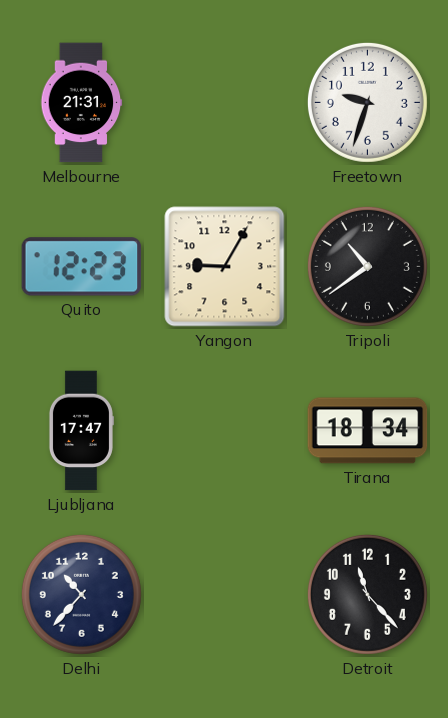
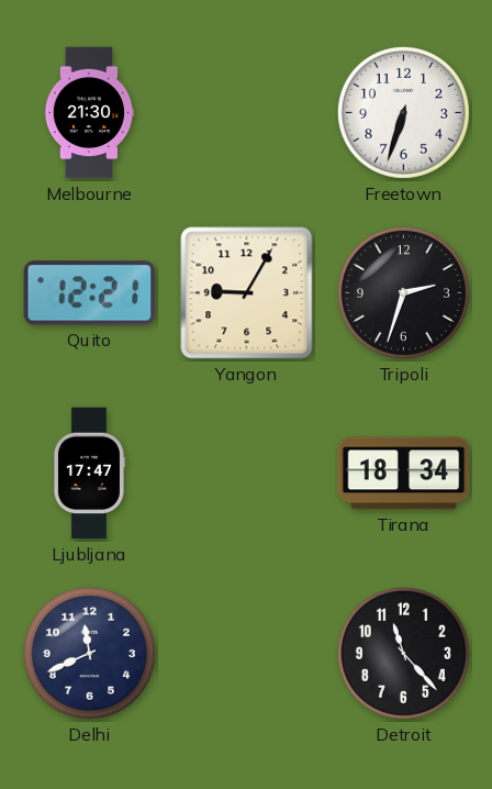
Melbourne: 21:31 -> 21:30
Freetown: 9:33 -> 6:33
Quito: 12:23 -> 12:21
Tripoli: 10:39 -> 2:33
Delhi: 10:37 -> 11:41
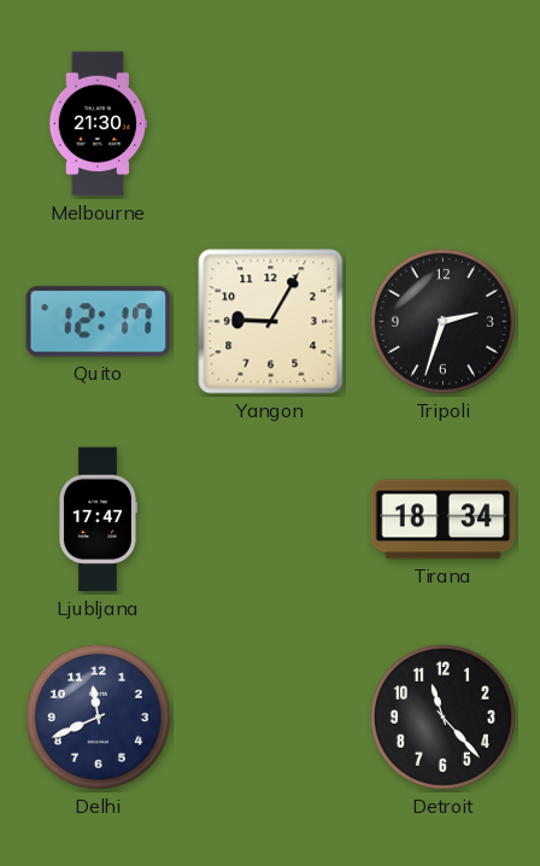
Freetown: 6:33 -> none
Quito: 12:21 -> 12:17
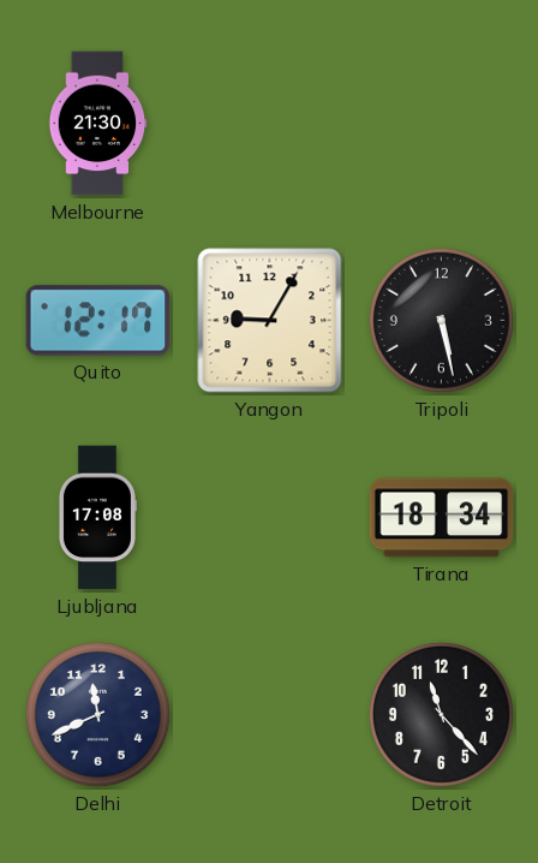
Tripoli: 2:33 -> 5:28
Ljubljana: 17:47 -> 17:08
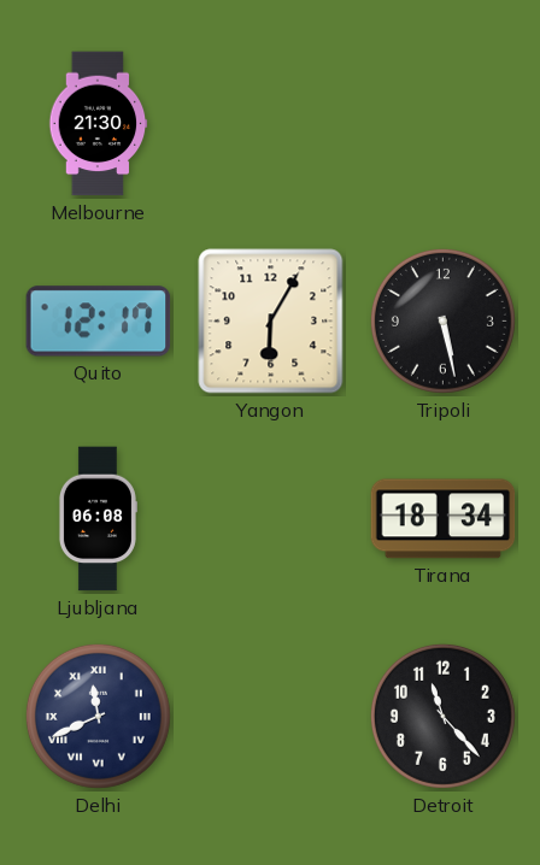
Yangon: 9:05 -> 6:05
Ljubljana: 17:08 -> 06:08
Delhi numerals: Arabic -> Roman
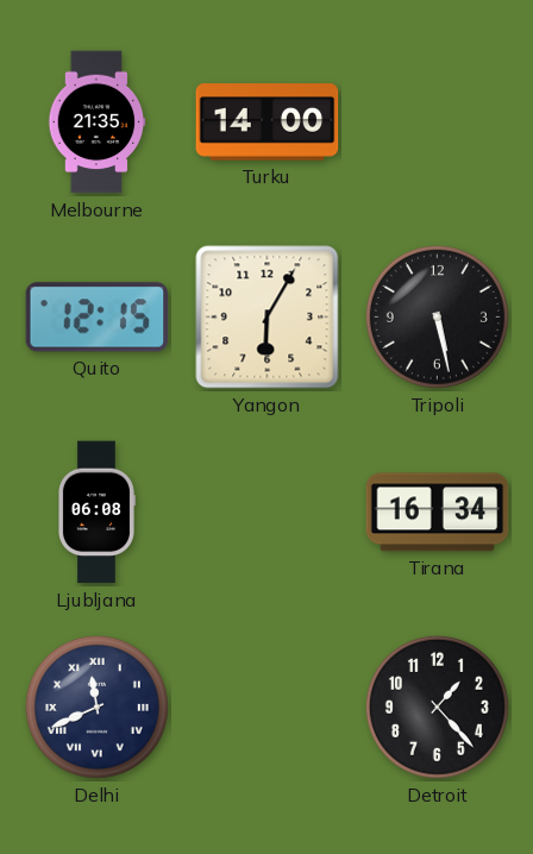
Melbourne: 21:30 -> 21:35
Turku: none -> 14:00
Quito: 12:17 -> 12:15
Tirana: 18:34 -> 16:34
Detroit: 11:23 -> 1:23
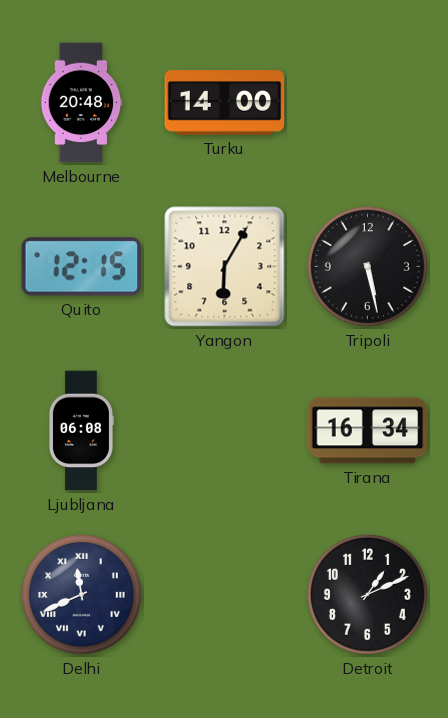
Melbourne: 21:35 -> 20:48
Detroit: 1:23 -> 1:11
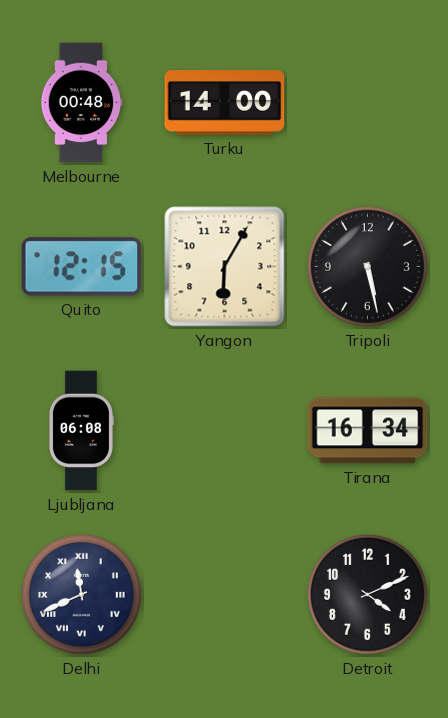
Melbourne: 20:48 -> 00:48
Detroit: 1:11 -> 4:11
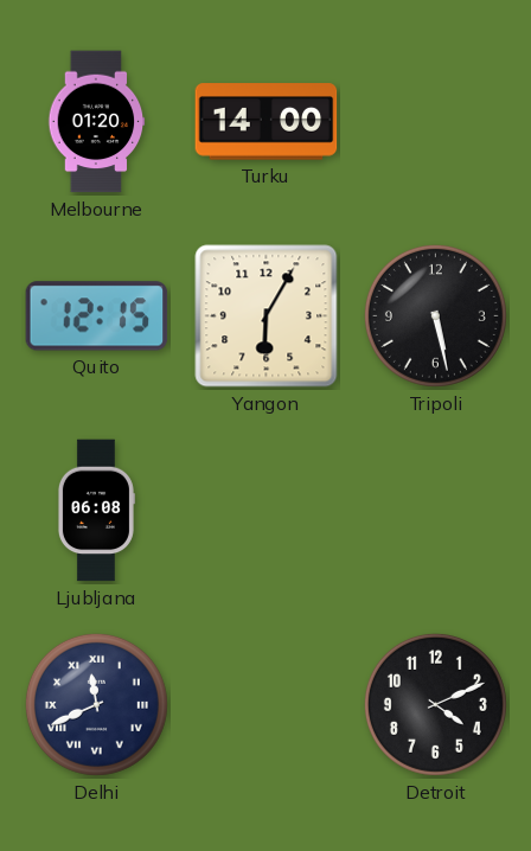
Melbourne: 00:48 -> 01:20
Tirana: 16:34 -> none
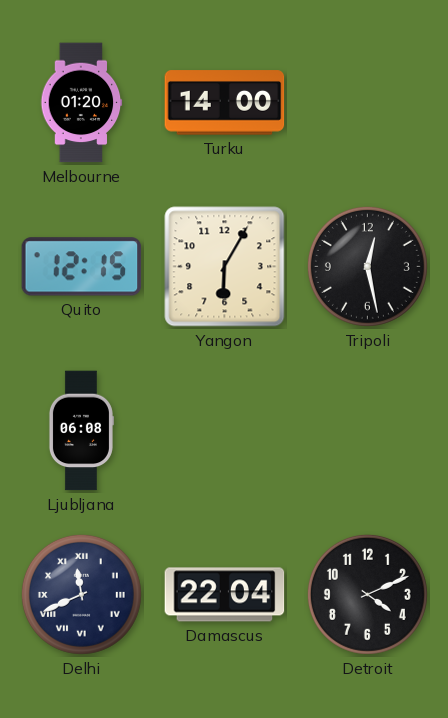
Tripoli: 5:28 -> 12:28
Damascus: none -> 22:04
